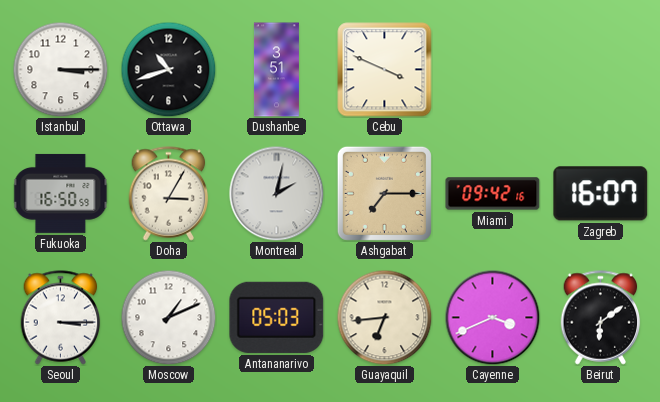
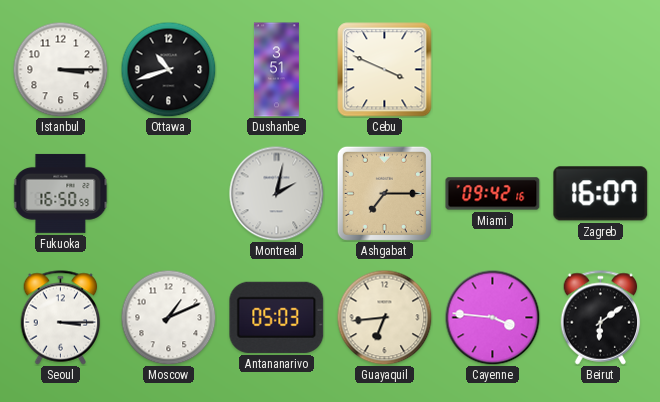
Doha: 3:05 -> none
Cayenne: 3:41 -> 3:46
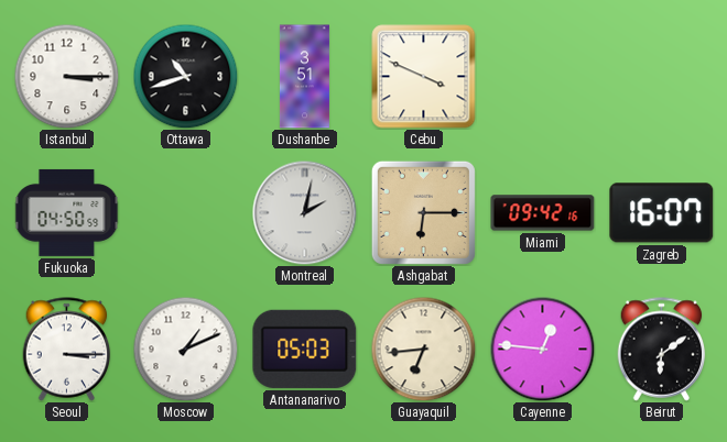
Fukuoka: 16:50 -> 04:50
Ashgabat: 7:15 -> 6:15
Cayenne: 3:46 -> 12:46
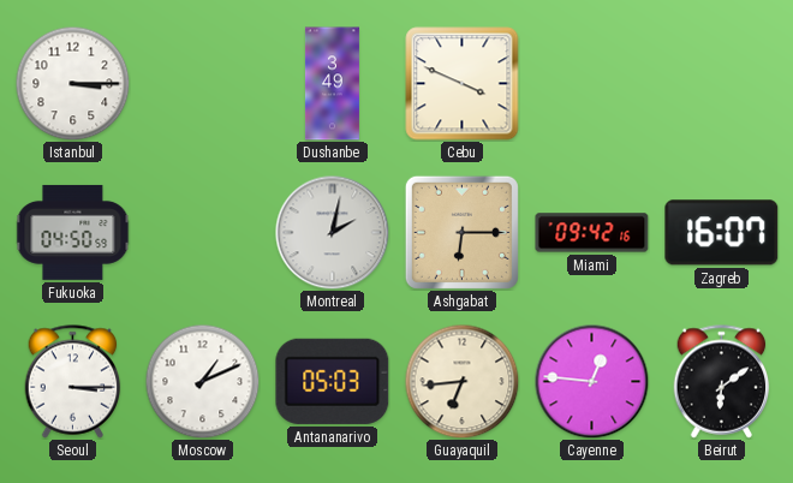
Ottawa: 10:42 -> none
Dushanbe: 3:51 -> 3:49
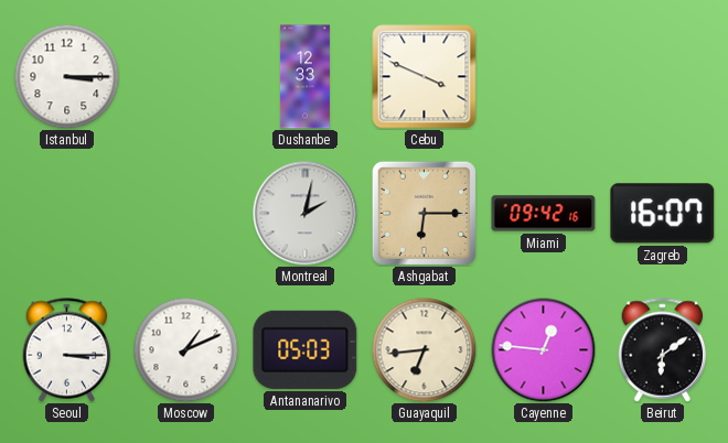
Dushanbe: 3:49 -> 12:33
Fukuoka: 04:50 -> none
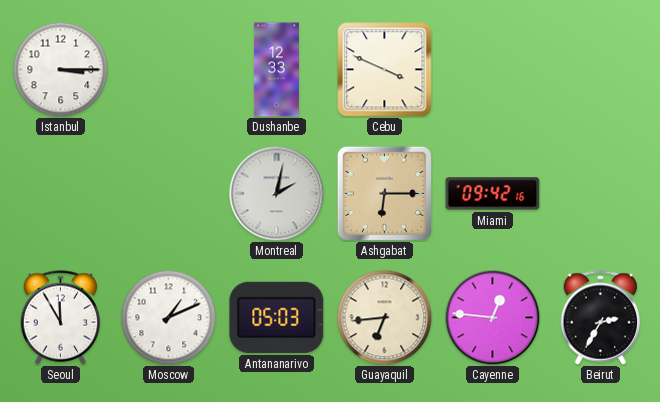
Zagreb: 16:07 -> none
Seoul: 3:15 -> 11:55
Beirut: 6:09 -> 2:35
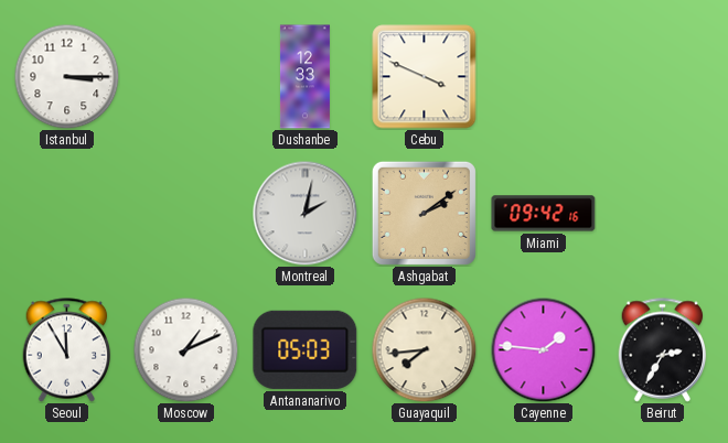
Ashgabat: 6:15 -> 2:09
Guayaquil: 6:44 -> 7:44
Cayenne: 12:46 -> 1:46
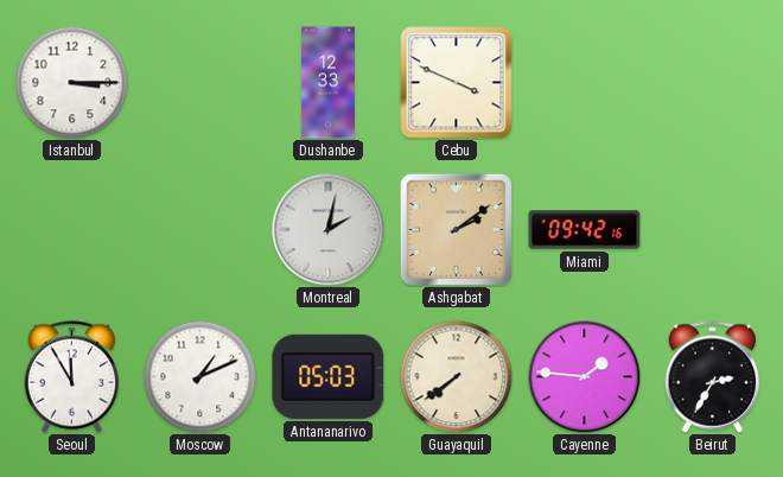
Guayaquil: 7:44 -> 7:39
